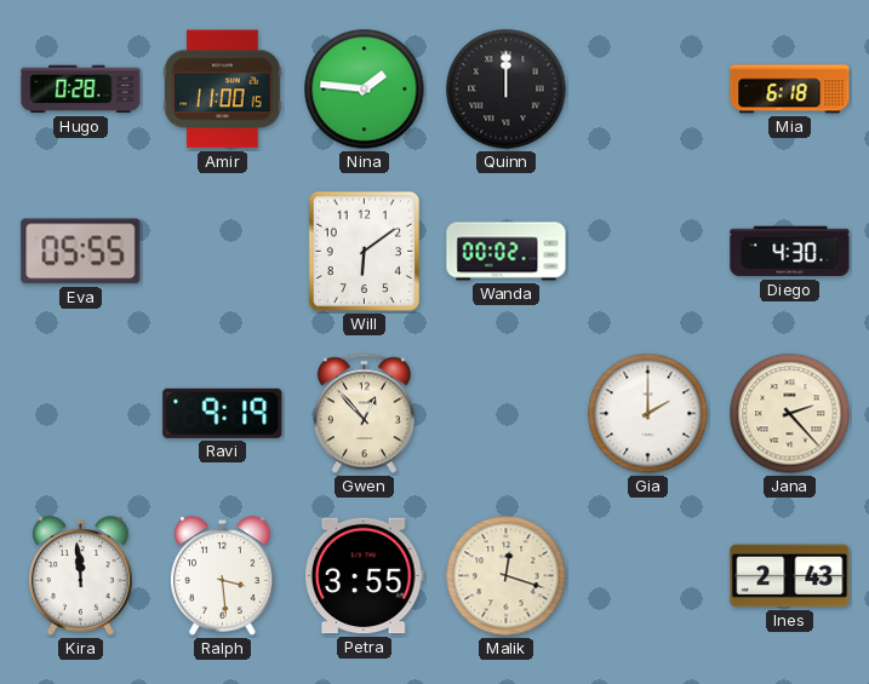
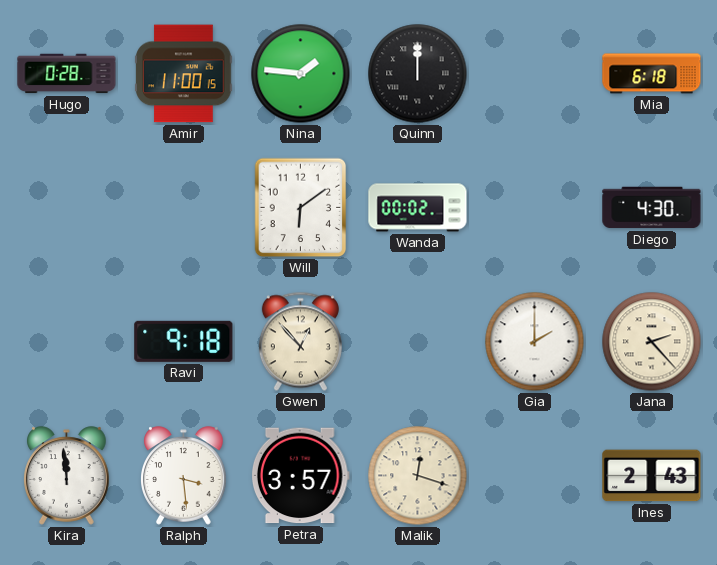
Eva: 05:55 -> none
Ravi: 9:19 -> 9:18
Petra: 3:55 -> 3:57
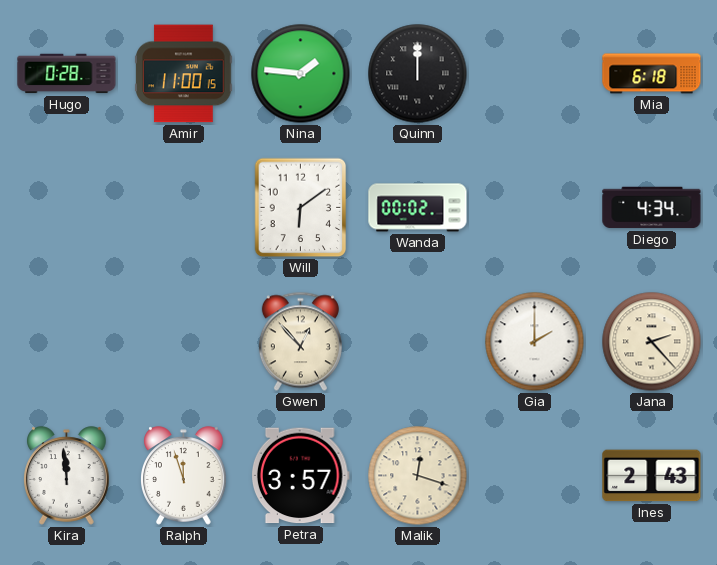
Diego: 4:30 -> 4:34
Ravi: 9:18 -> none
Ralph: 3:29 -> 11:57
